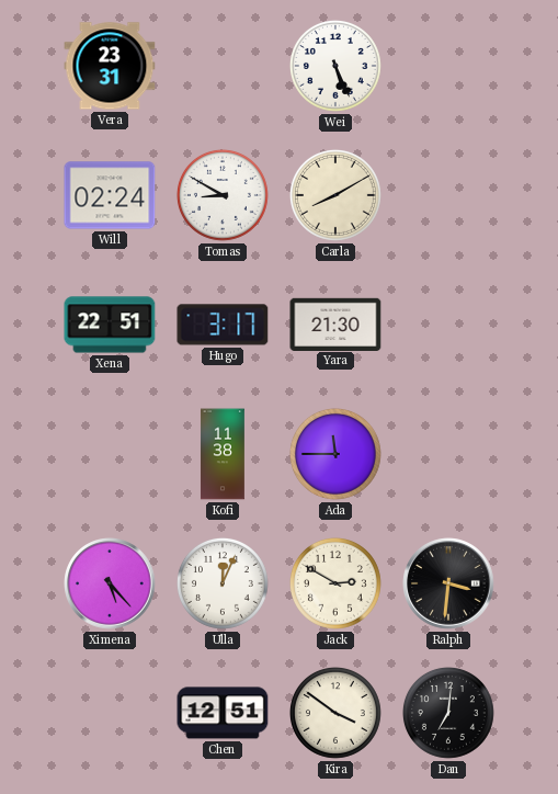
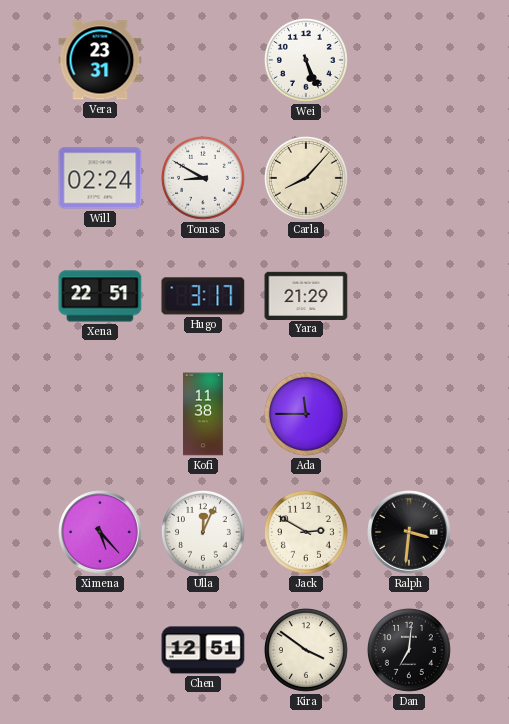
Carla: 8:10 -> 8:07
Yara: 21:30 -> 21:29
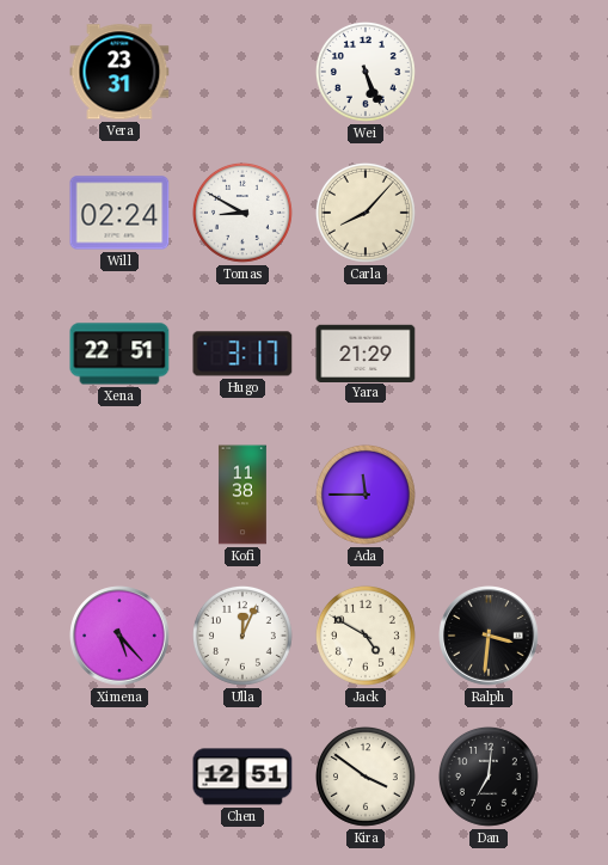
Jack: 2:50 -> 4:50
